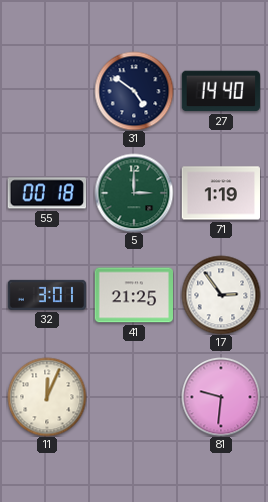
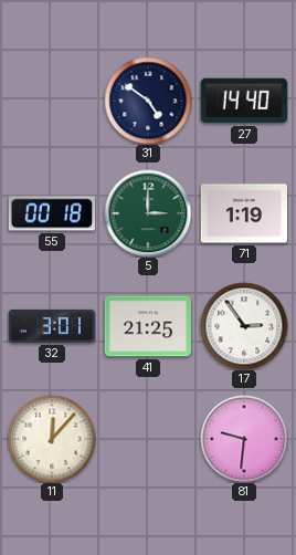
11: 12:04 -> 12:07
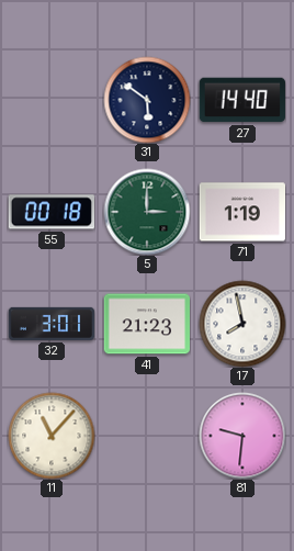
31: 4:51 -> 5:51
41: 21:25 -> 21:23
17: 2:54 -> 7:58
11: 12:07 -> 11:07
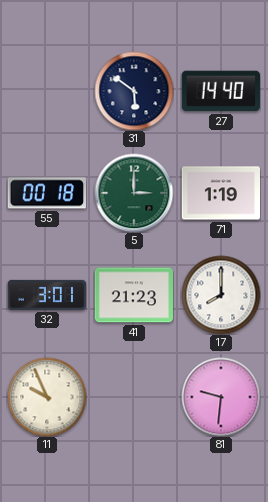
17: 7:58 -> 8:00
11: 11:07 -> 9:56
